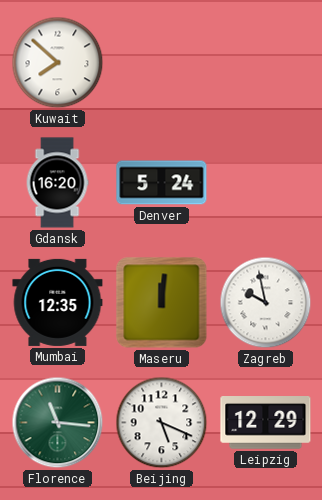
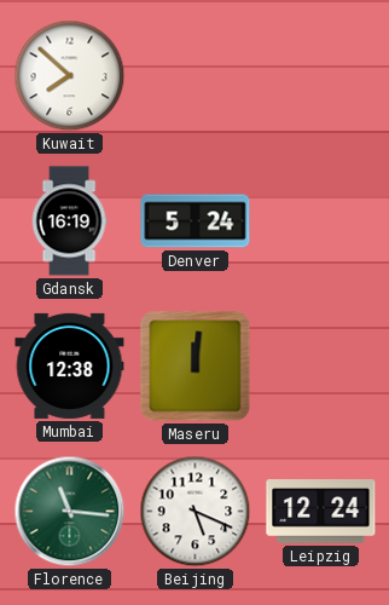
Gdansk: 16:20 -> 16:19
Mumbai: 12:35 -> 12:38
Zagreb: 9:58 -> none
Leipzig: 12:29 -> 12:24
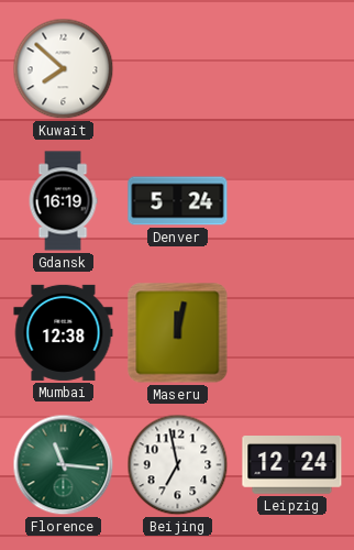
Maseru: 12:01 -> 12:02
Beijing: 5:19 -> 6:58
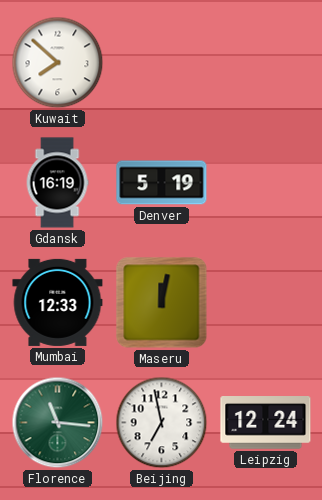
Denver: 5:24 -> 5:19
Mumbai: 12:38 -> 12:33
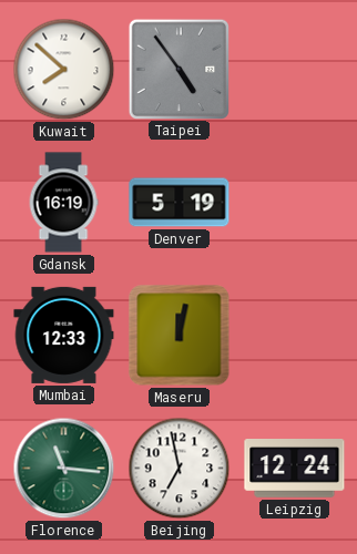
Taipei: none -> 4:54
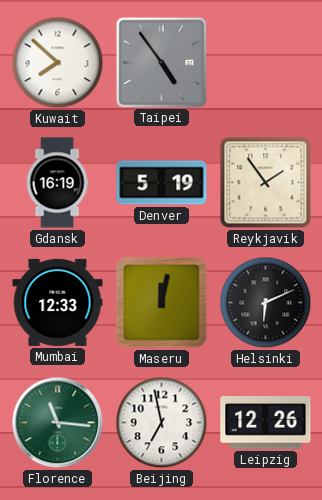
Reykjavik: none -> 1:54
Helsinki: none -> 6:11
Leipzig: 12:24 -> 12:26
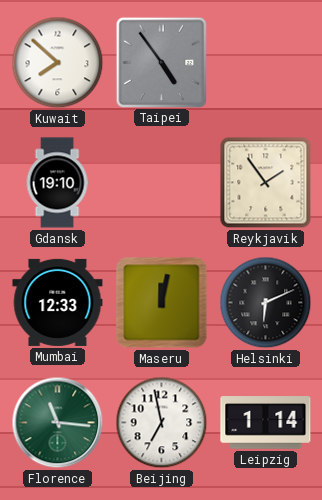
Gdansk: 16:19 -> 19:10
Denver: 5:19 -> none
Leipzig: 12:26 -> 1:14
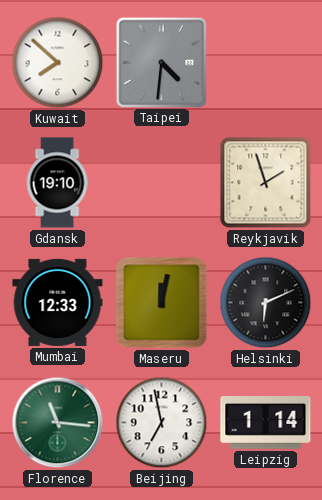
Taipei: 4:54 -> 4:31
Reykjavik: 1:54 -> 1:57
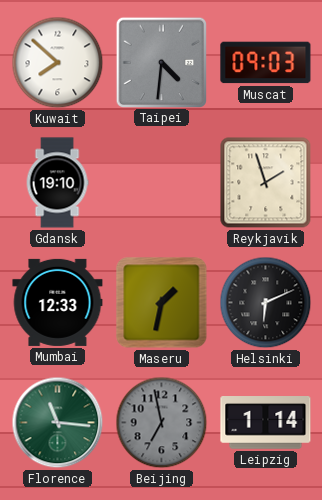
Muscat: none -> 09:03
Maseru: 12:02 -> 1:32
Beijing dial: white -> grey
